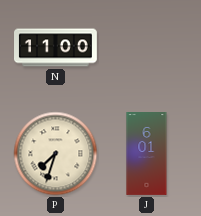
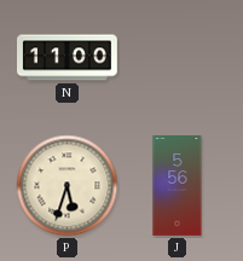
P: 7:33 -> 5:33
J: 6:01 -> 5:56
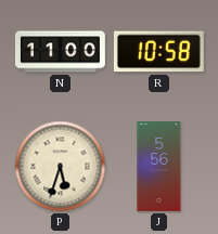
R: none -> 10:58
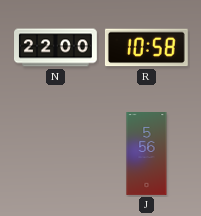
N: 11:00 -> 22:00
P: 5:33 -> none
